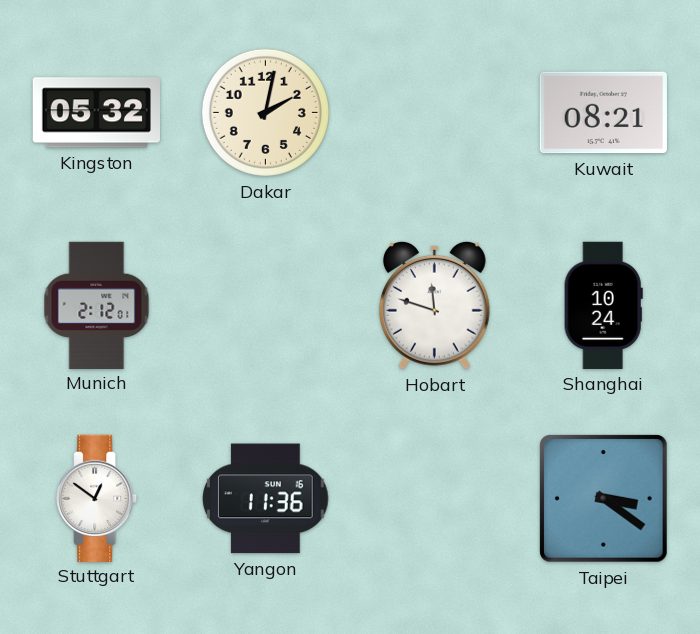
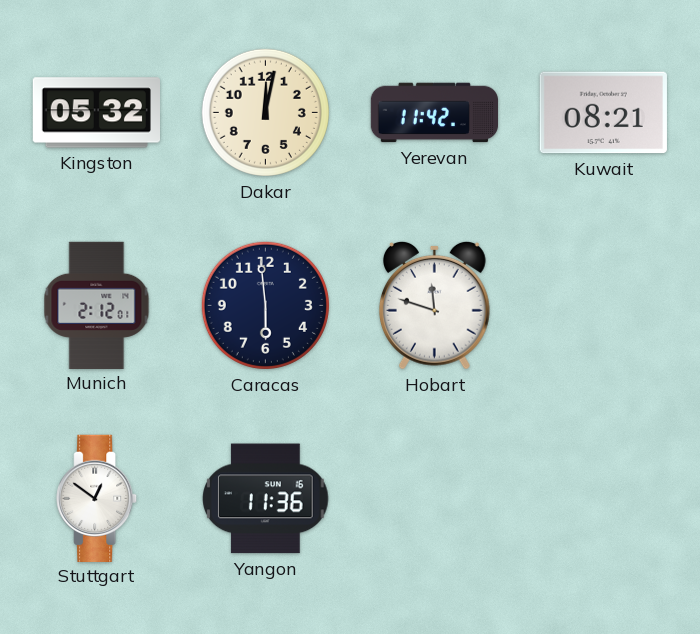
Dakar: 2:02 -> 12:02
Yerevan: none -> 11:42
Caracas: none -> 5:59
Shanghai: 10:24 -> none
Taipei: 3:21 -> none
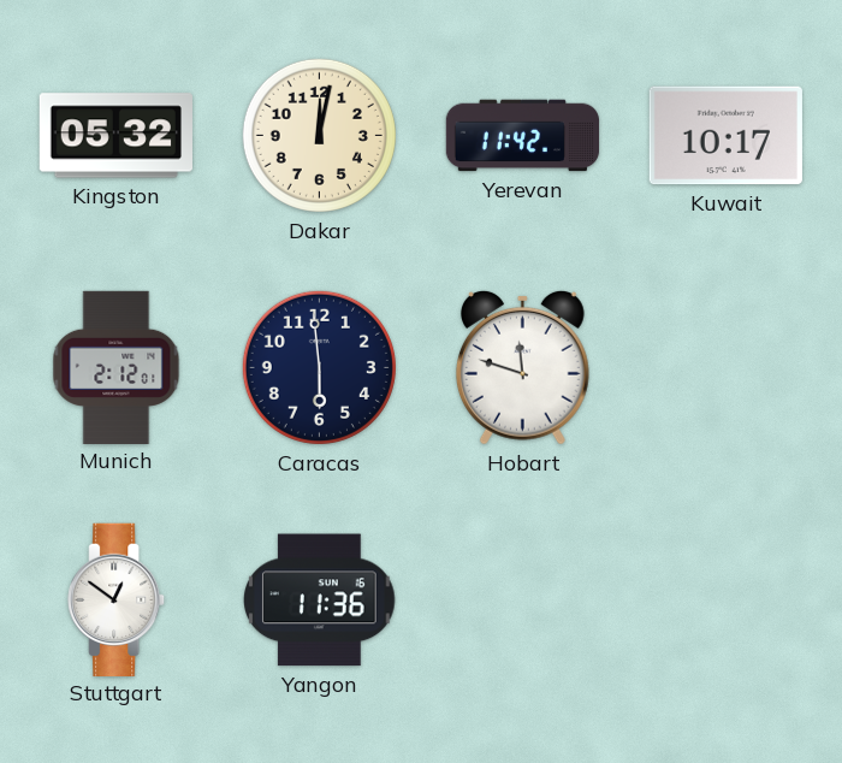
Kuwait: 08:21 -> 10:17
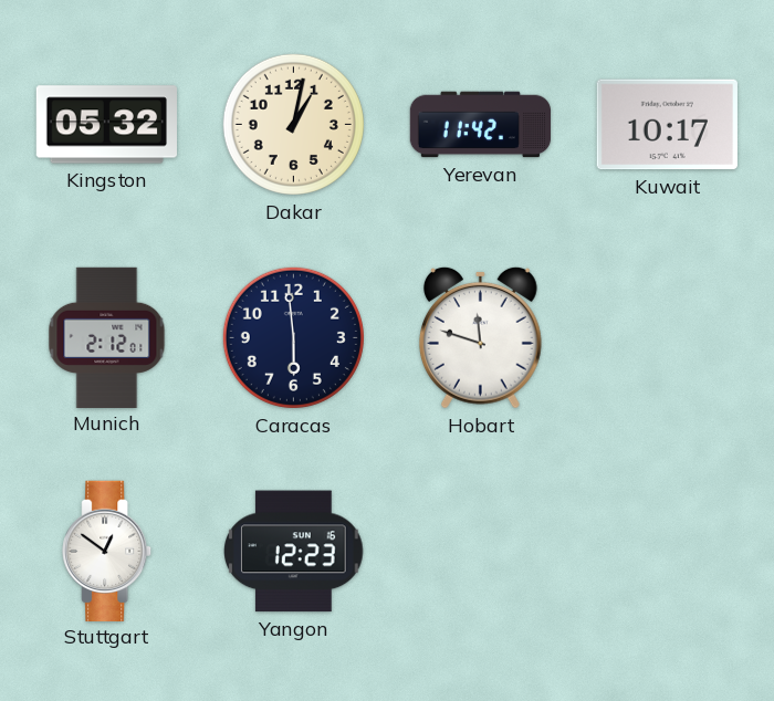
Dakar: 12:02 -> 1:02
Yangon: 11:36 -> 12:23
